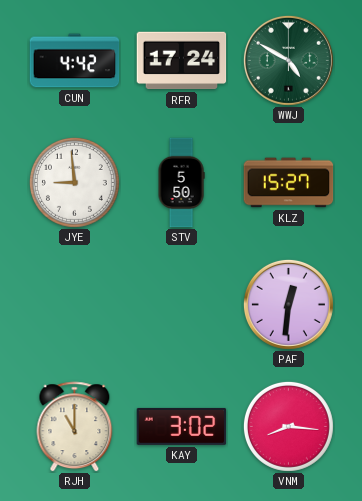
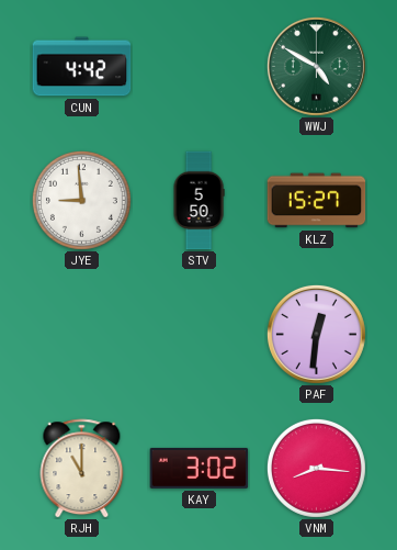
RFR: 17:24 -> none
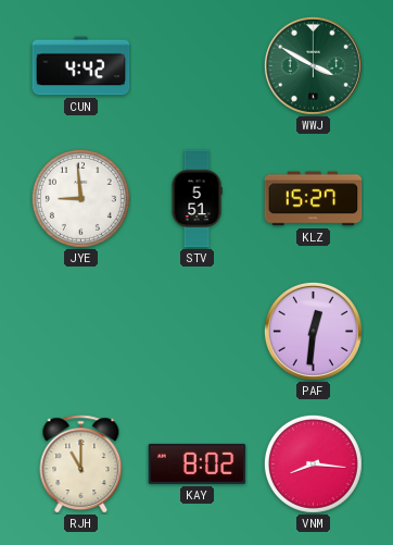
WWJ: 4:50 -> 3:50
STV: 5:50 -> 5:51
KAY: 3:02 -> 8:02
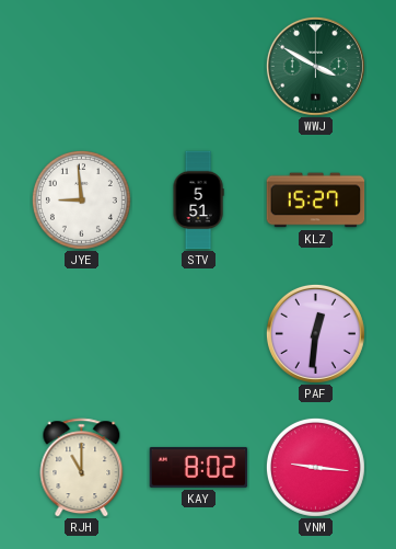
CUN: 4:42 -> none
VNM: 8:16 -> 9:16
